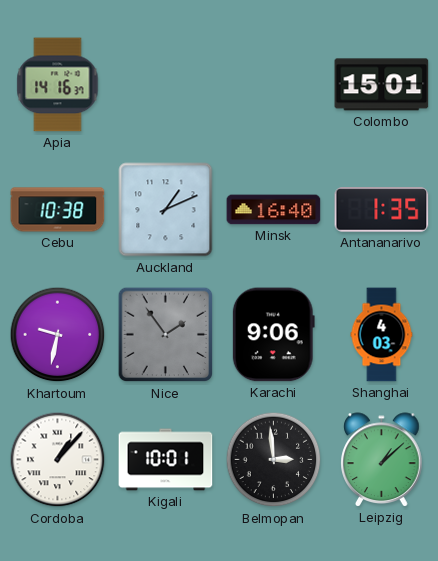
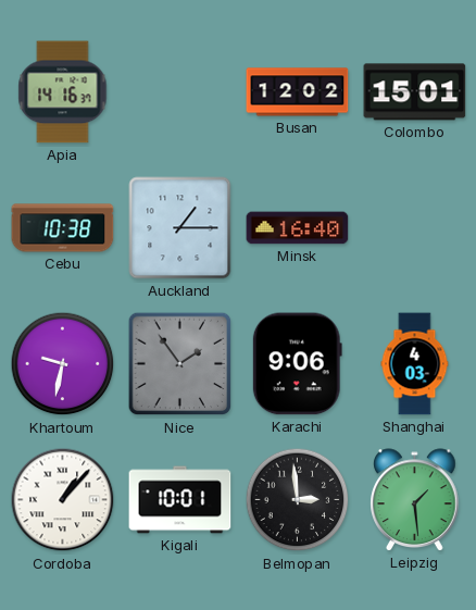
Busan: none -> 12:02
Auckland: 1:11 -> 1:15
Antananarivo: 1:35 -> none
Leipzig: 1:08 -> 1:29
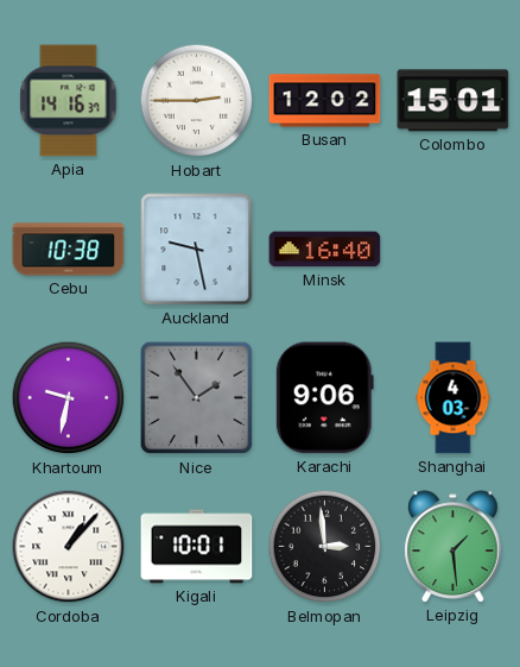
Hobart: none -> 2:45
Auckland: 1:15 -> 9:28
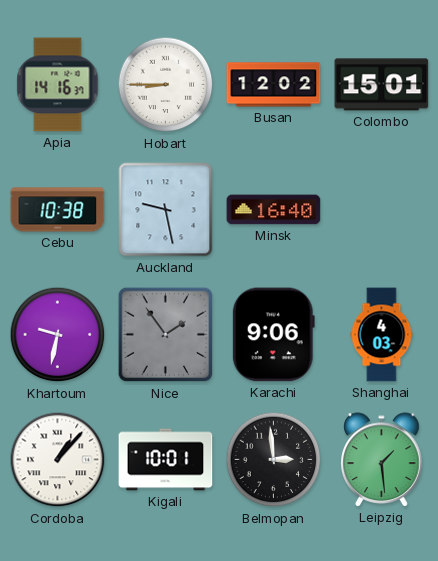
Hobart: 2:45 -> 8:45
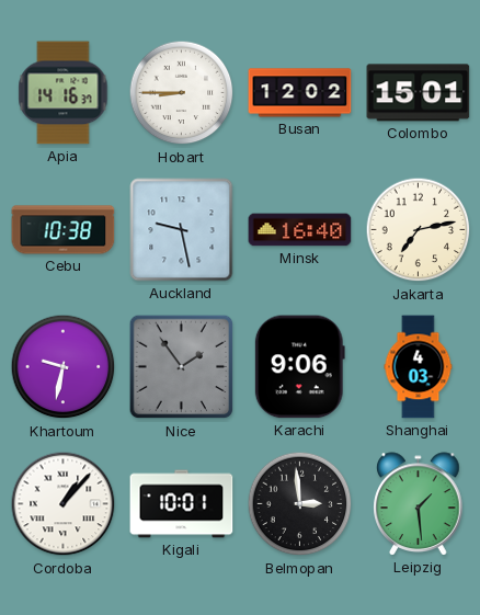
Jakarta: none -> 7:13
